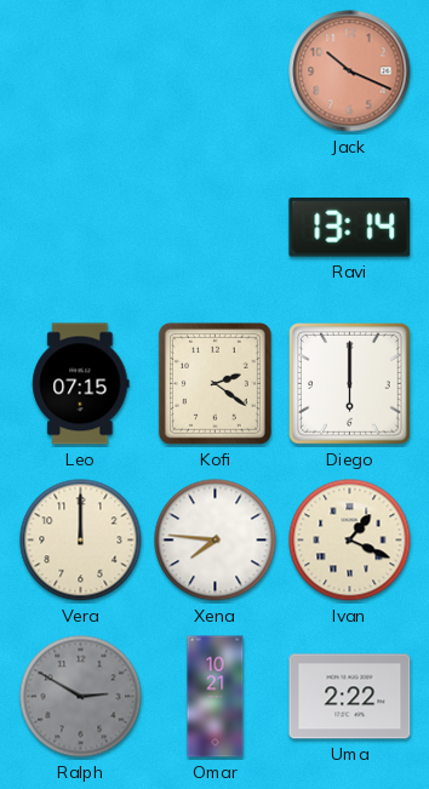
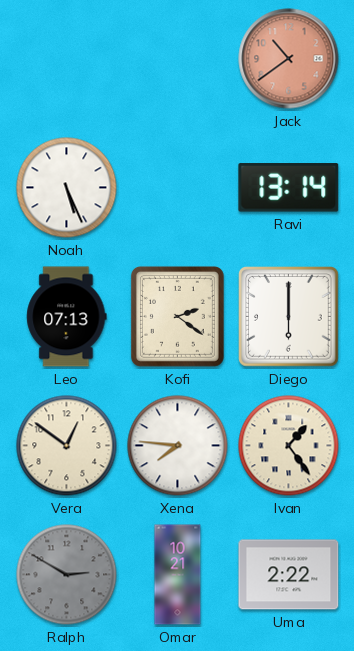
Jack: 10:19 -> 10:39
Noah: none -> 5:26
Leo: 07:15 -> 07:13
Vera: 12:00 -> 12:51
Ivan: 1:19 -> 1:24
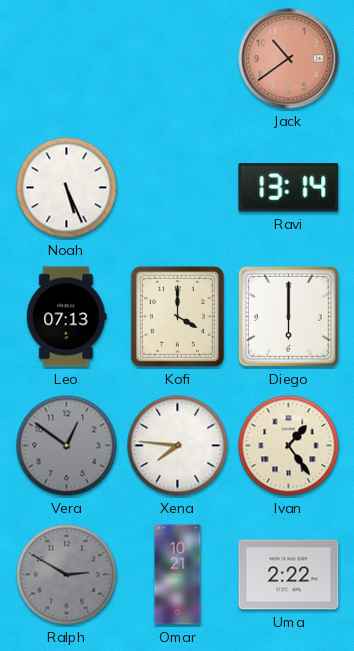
Kofi: 2:21 -> 4:00
Vera dial: cream -> grey
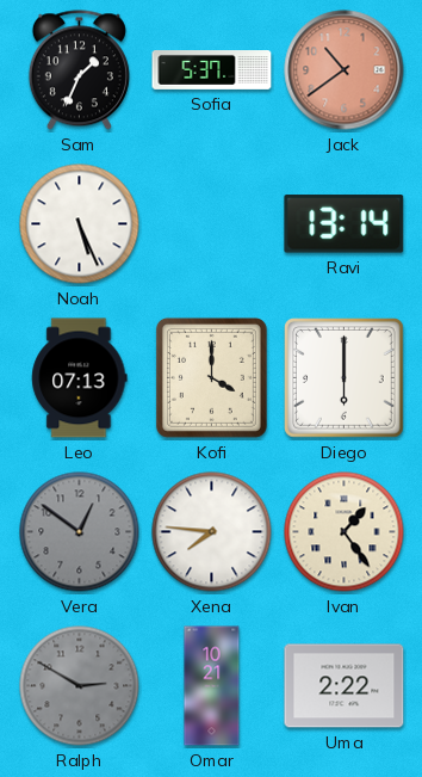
Sam: none -> 1:34
Sofia: none -> 5:37
